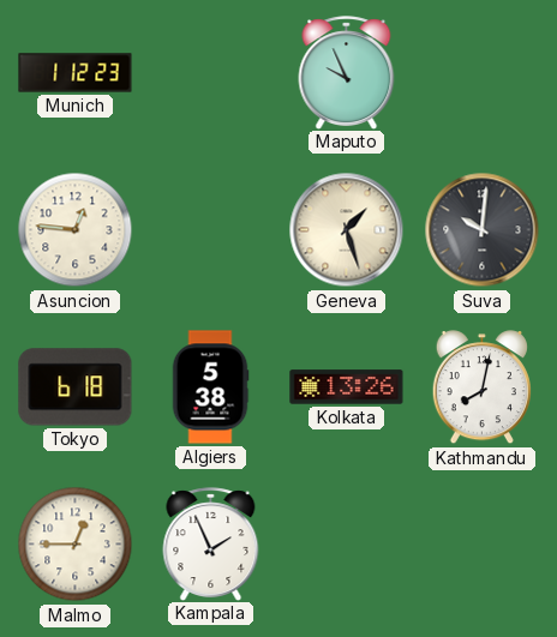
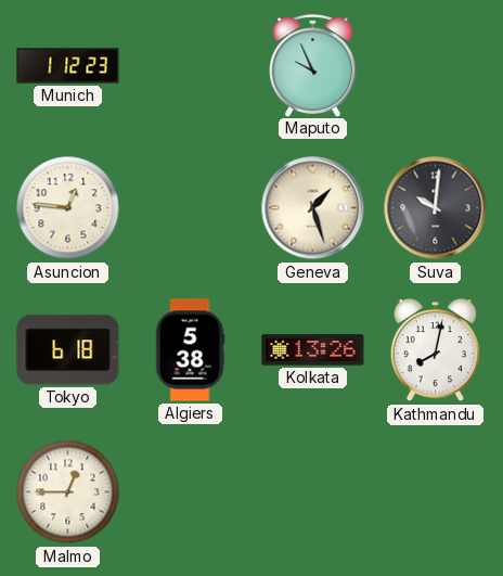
Kampala: 1:56 -> none
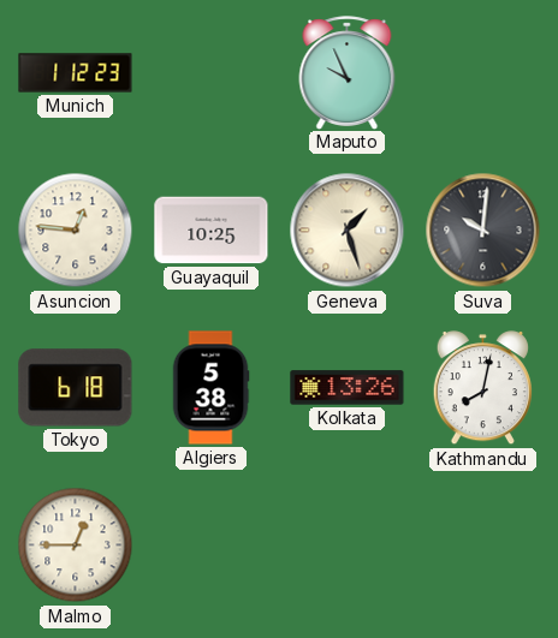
Guayaquil: none -> 10:25
